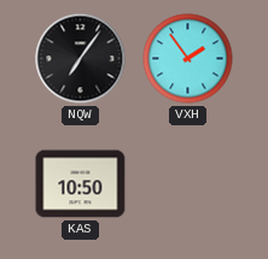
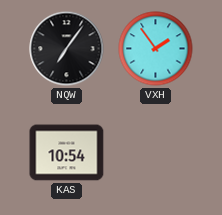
KAS: 10:50 -> 10:54
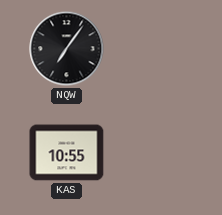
VXH: 1:54 -> none
KAS: 10:54 -> 10:55
